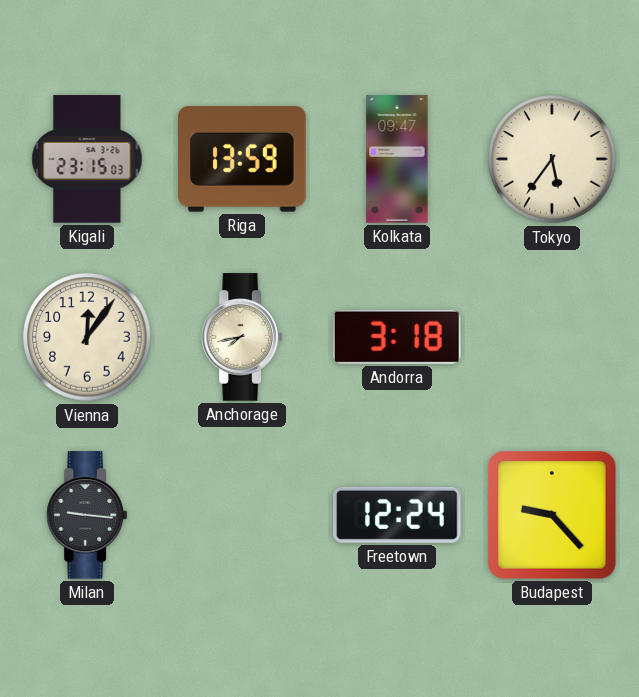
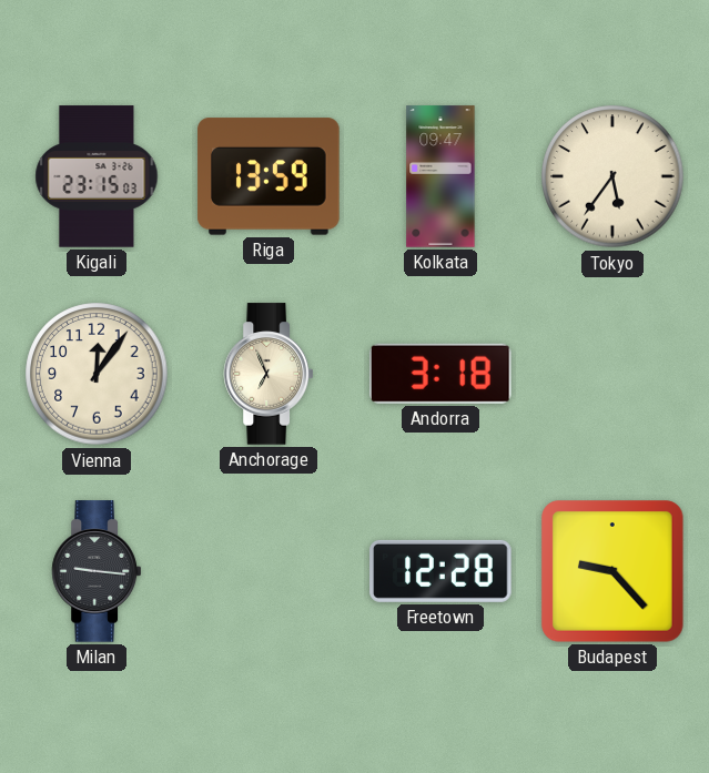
Anchorage: 7:43 -> 6:56
Freetown: 12:24 -> 12:28
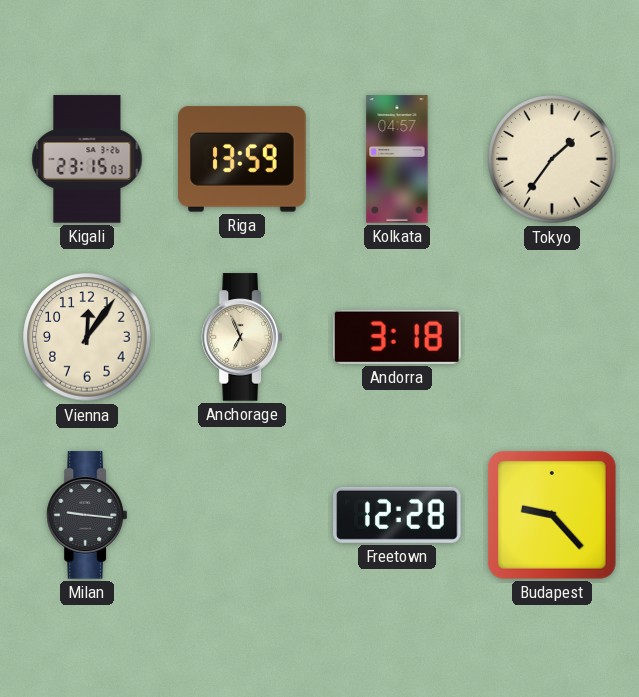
Kolkata: 09:47 -> 04:57
Tokyo: 5:36 -> 1:36
